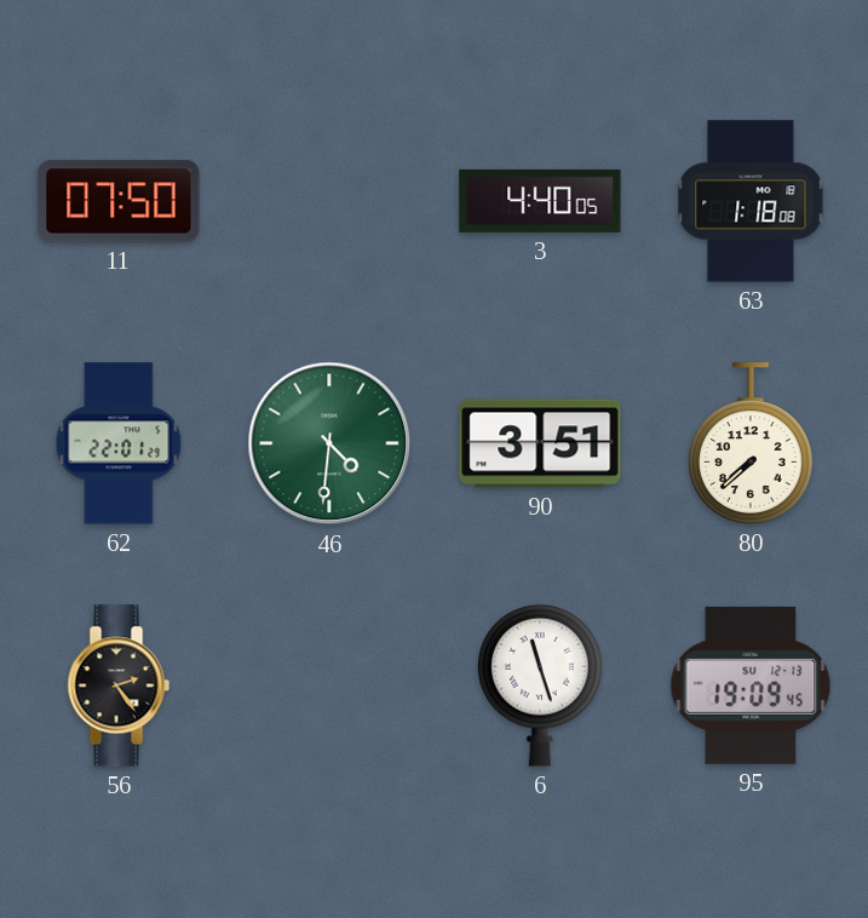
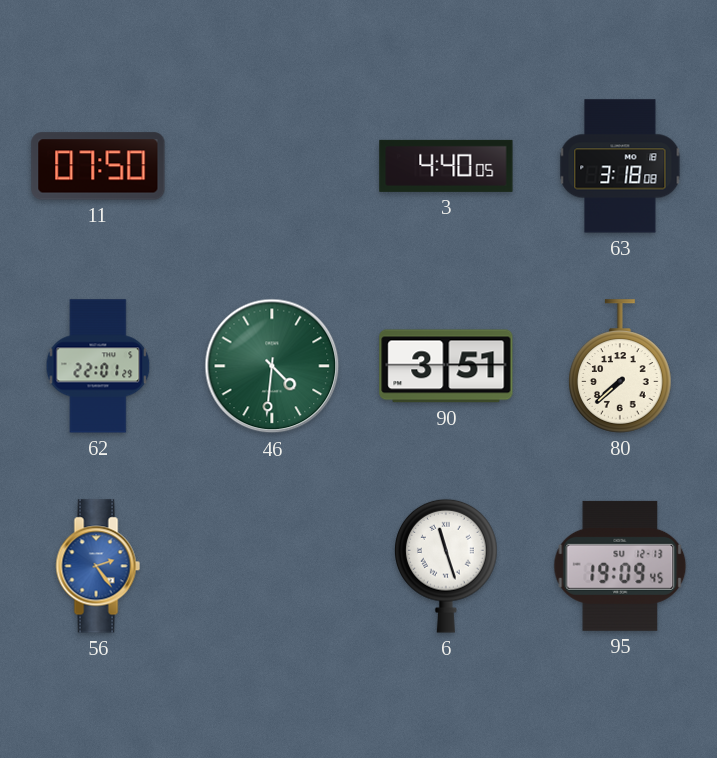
63: 1:18 -> 3:18
56 dial: black -> blue
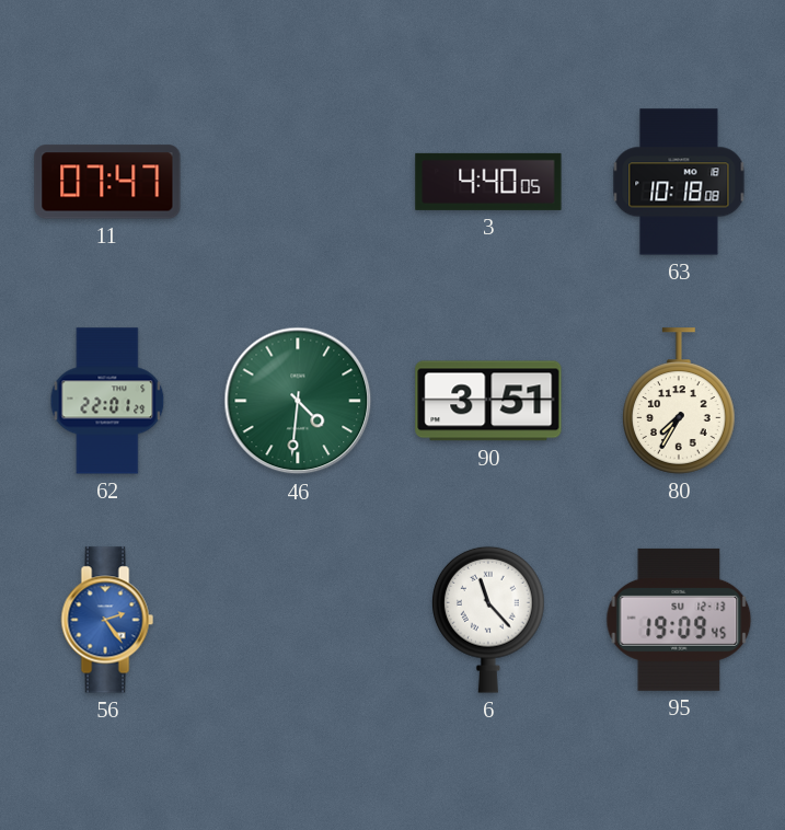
11: 07:50 -> 07:47
63: 3:18 -> 10:18
80: 7:38 -> 7:35
6: 11:27 -> 11:23
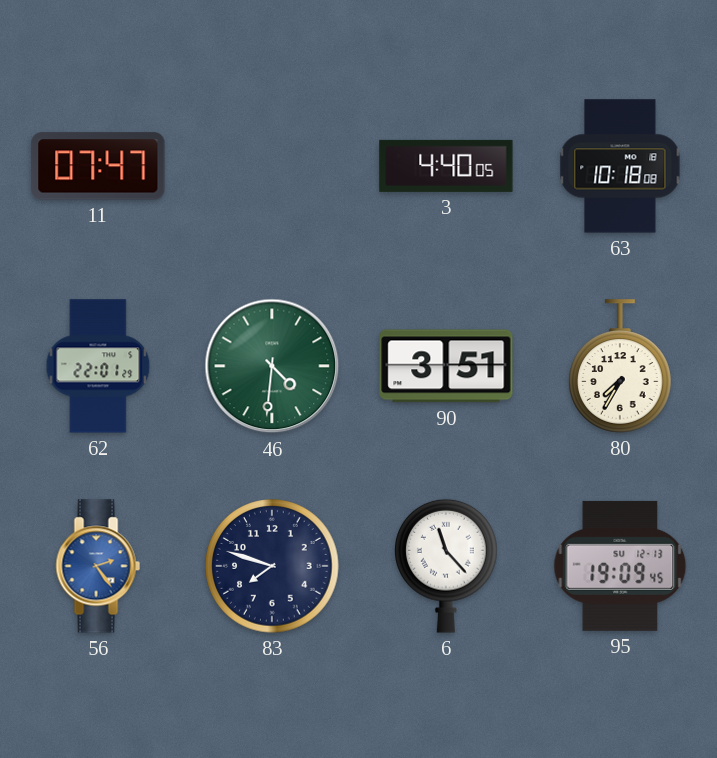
83: none -> 7:48
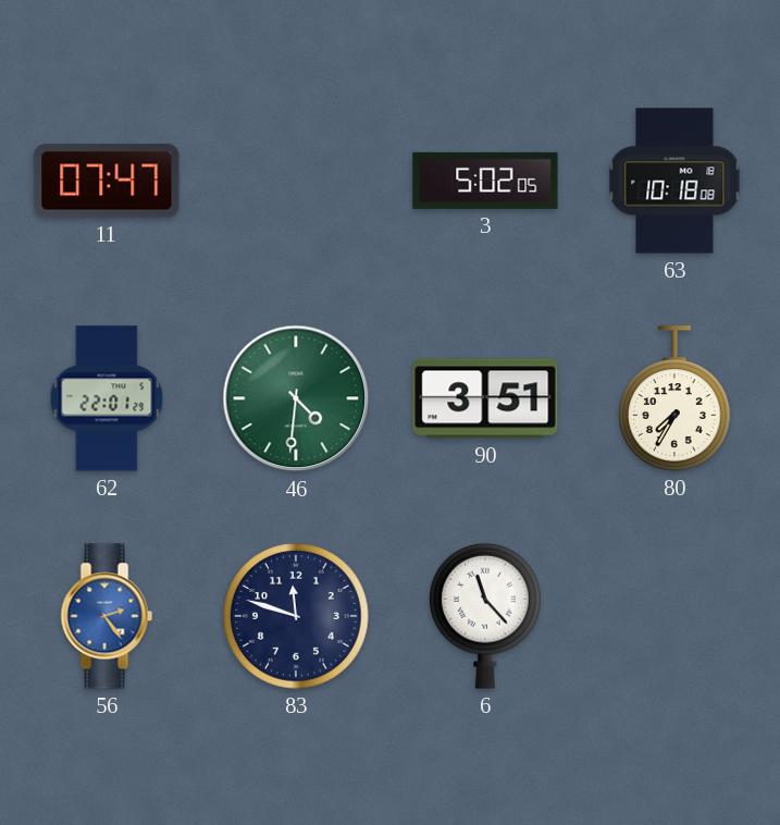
3: 4:40 -> 5:02
83: 7:48 -> 11:48
95: 19:09 -> none
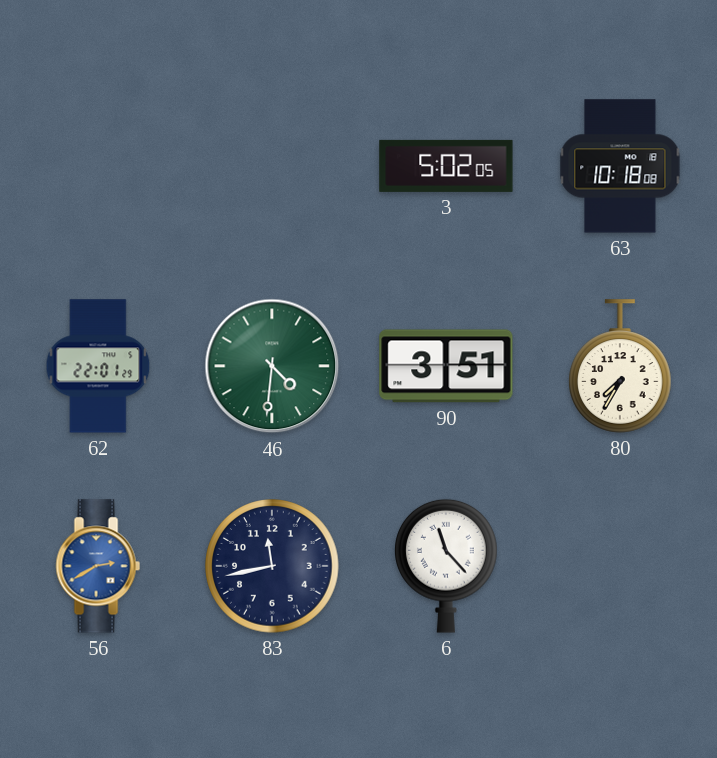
11: 07:47 -> none
56: 2:24 -> 2:40
83: 11:48 -> 11:43
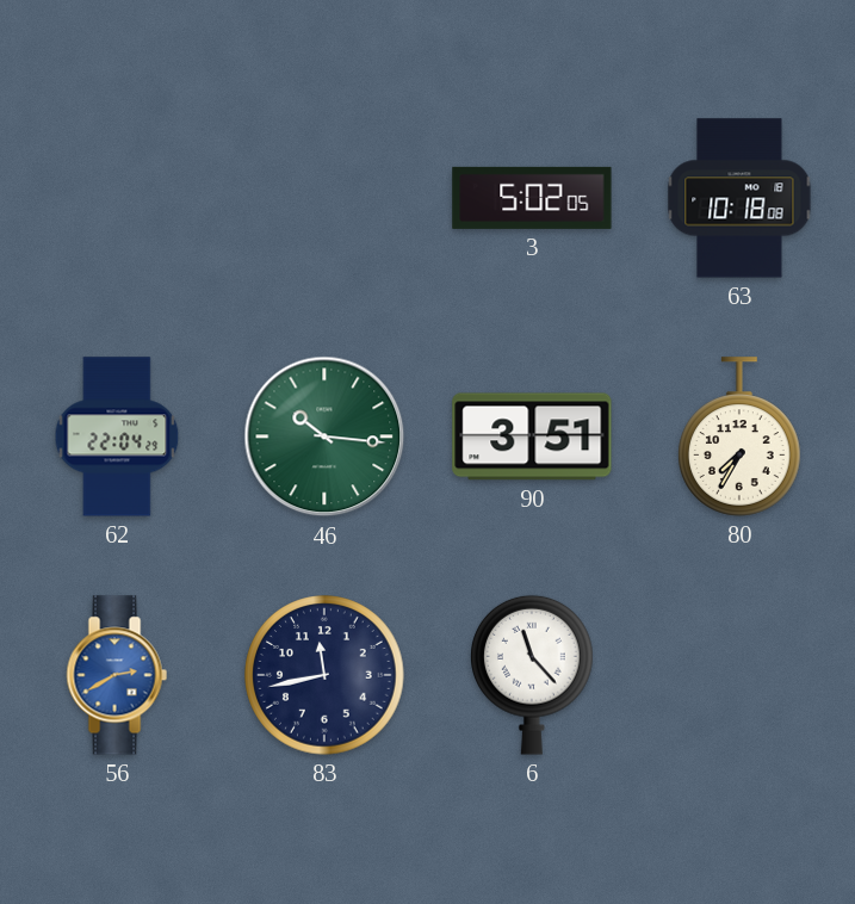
62: 22:01 -> 22:04
46: 4:31 -> 10:16
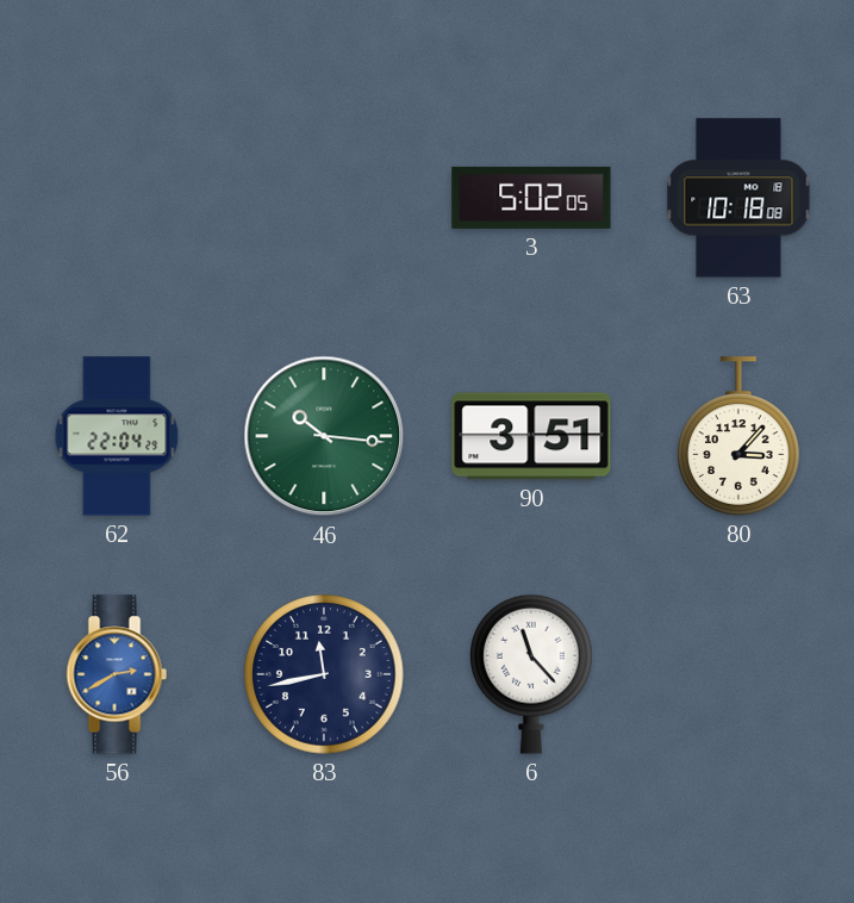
80: 7:35 -> 3:07
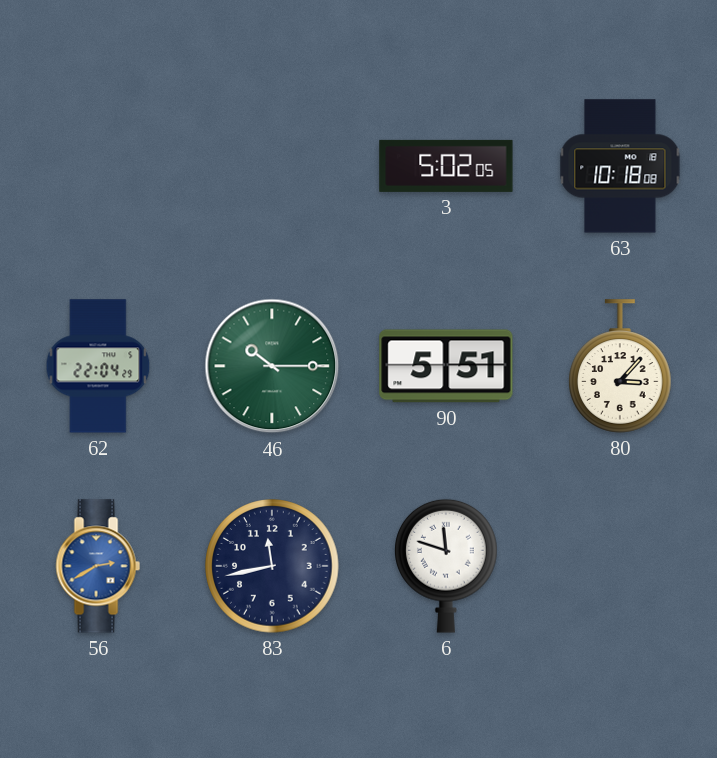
46: 10:16 -> 10:15
90: 3:51 -> 5:51
6: 11:23 -> 11:48
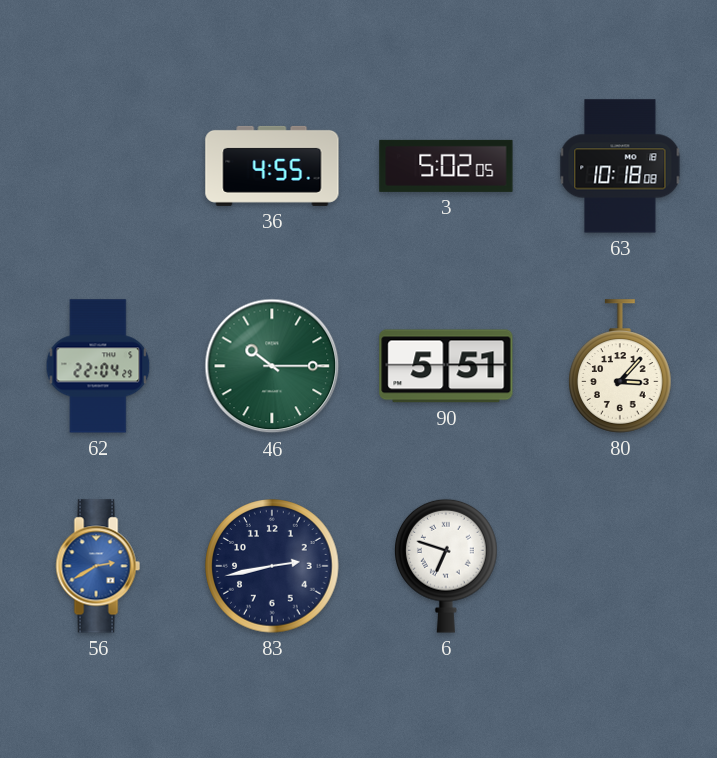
36: none -> 4:55
83: 11:43 -> 2:43
6: 11:48 -> 6:48
